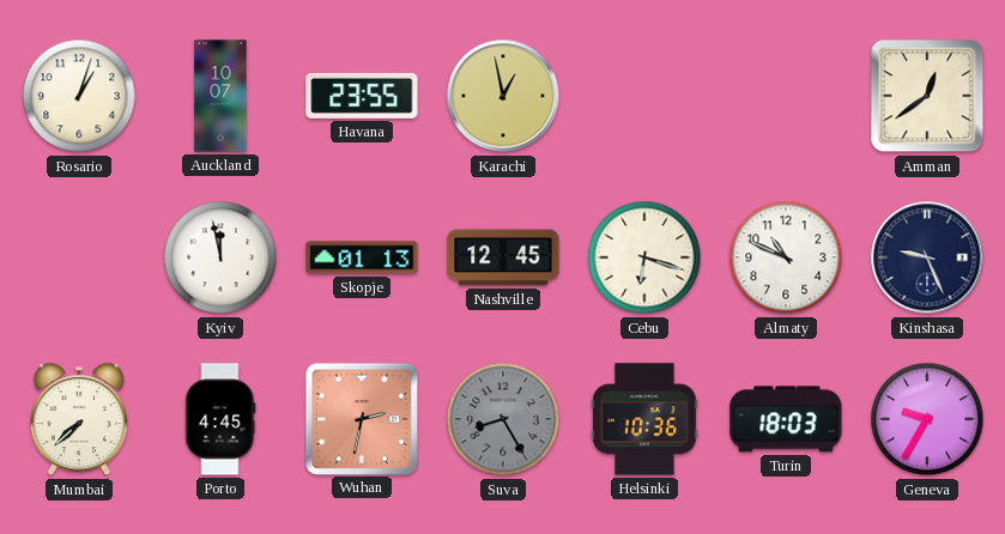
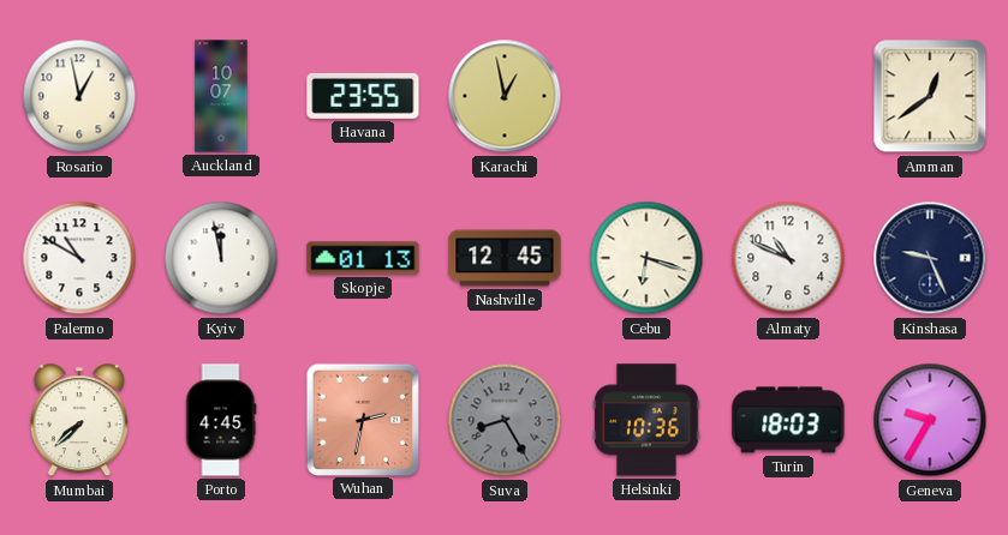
Rosario: 1:03 -> 12:58
Palermo: none -> 10:50
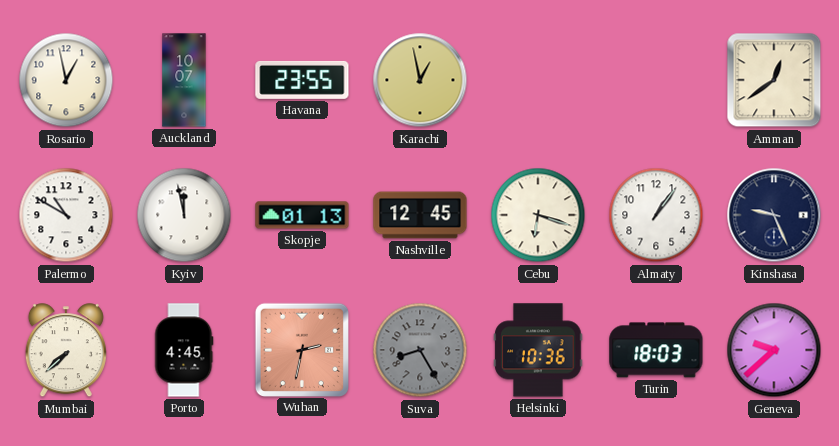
Almaty: 10:49 -> 1:06
Geneva: 9:35 -> 9:38
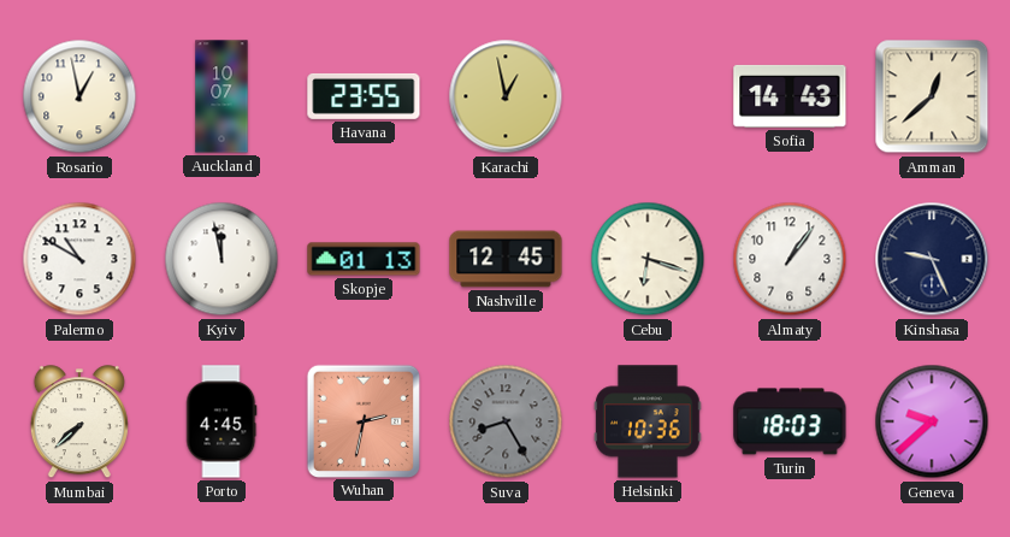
Sofia: none -> 14:43
Amman: 12:39 -> 12:38
